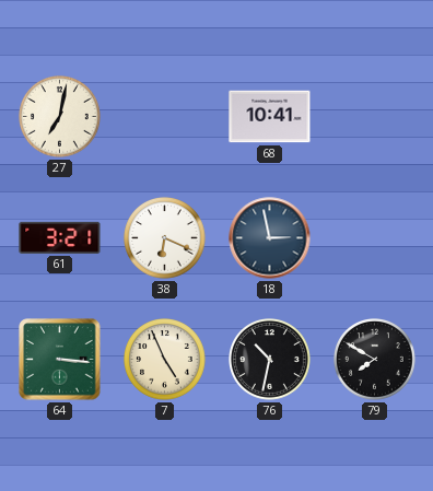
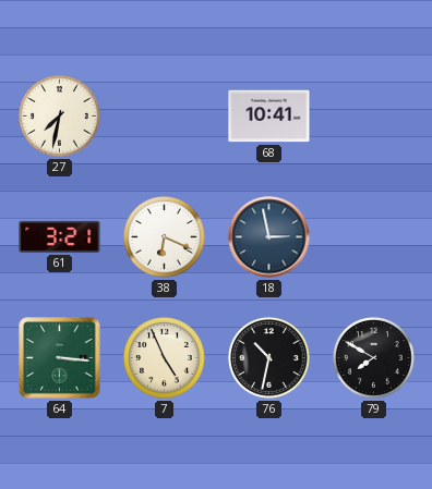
27: 7:02 -> 7:32
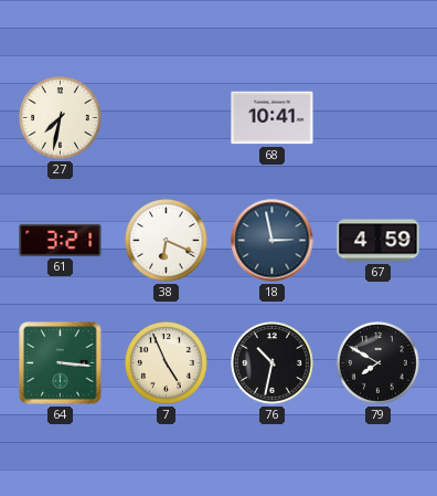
67: none -> 4:59
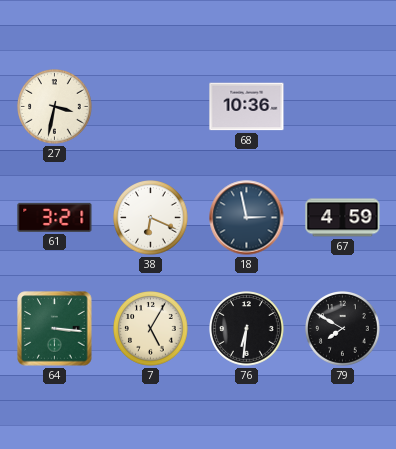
27: 7:32 -> 3:32
68: 10:41 -> 10:36
7: 4:56 -> 5:05
76: 10:32 -> 6:31
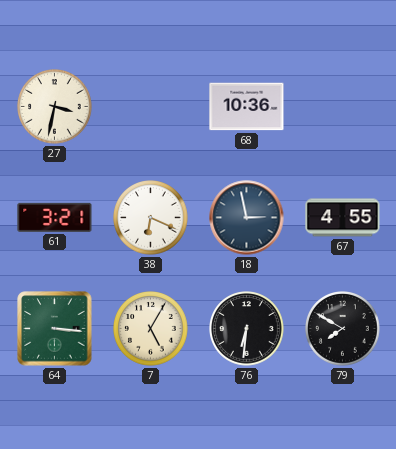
67: 4:59 -> 4:55
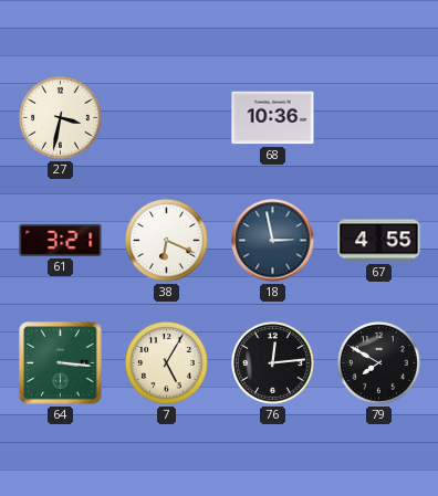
76: 6:31 -> 12:14
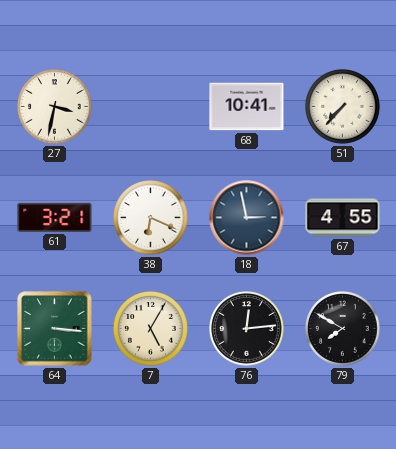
68: 10:36 -> 10:41
51: none -> 7:37
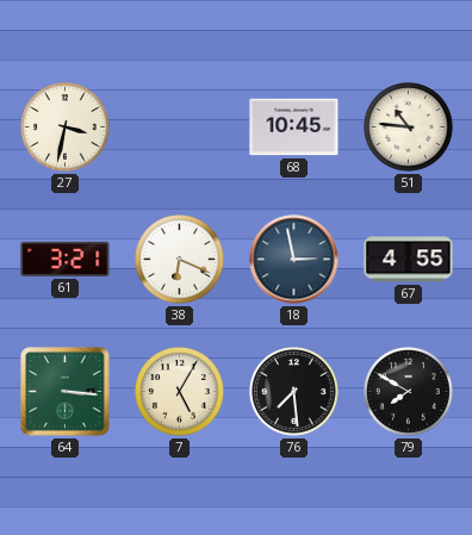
68: 10:41 -> 10:45
51: 7:37 -> 10:46
76: 12:14 -> 7:29
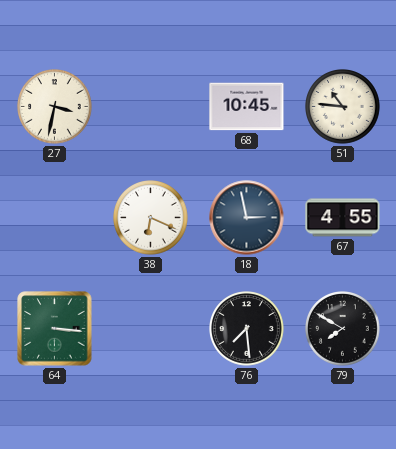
61: 3:21 -> none
7: 5:05 -> none
